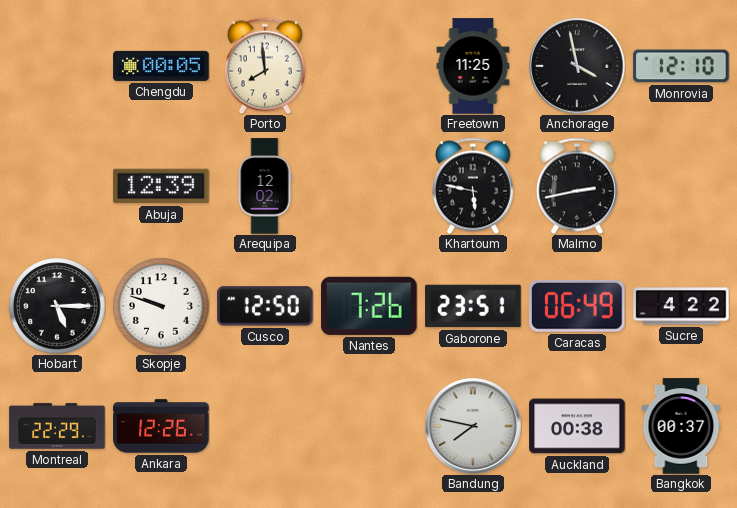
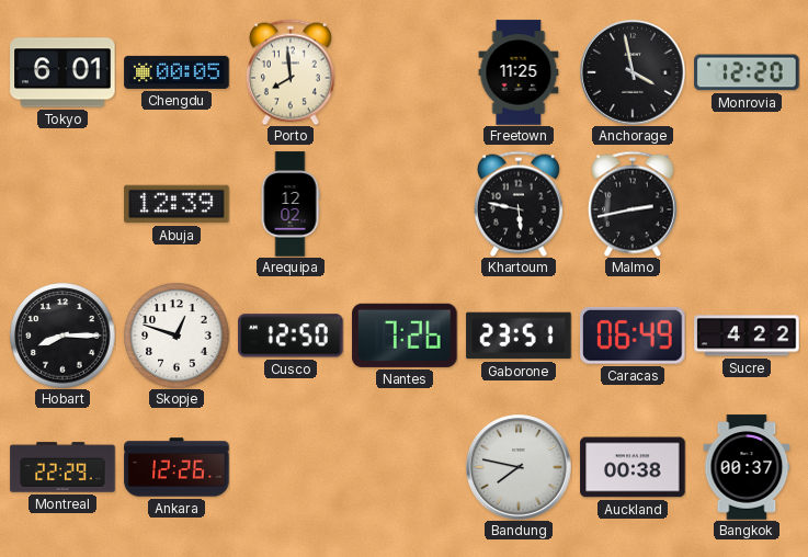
Tokyo: none -> 6:01
Monrovia: 12:10 -> 12:20
Hobart: 5:15 -> 8:15
Skopje: 9:48 -> 12:48
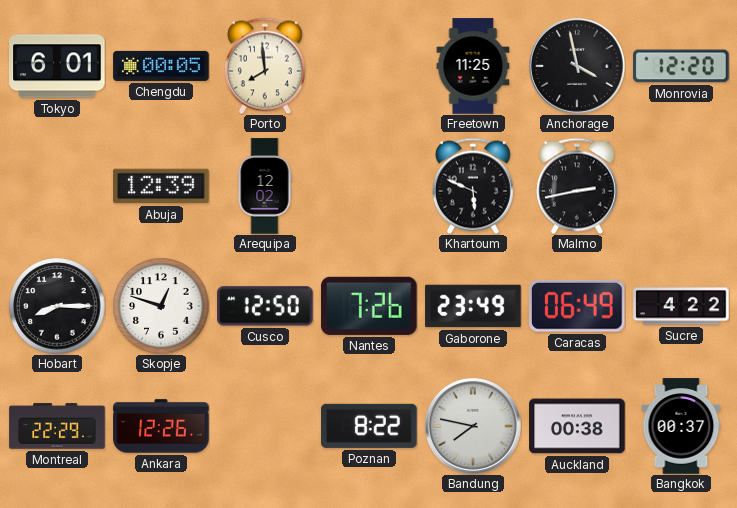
Khartoum: 5:47 -> 5:49
Gaborone: 23:51 -> 23:49
Poznan: none -> 8:22
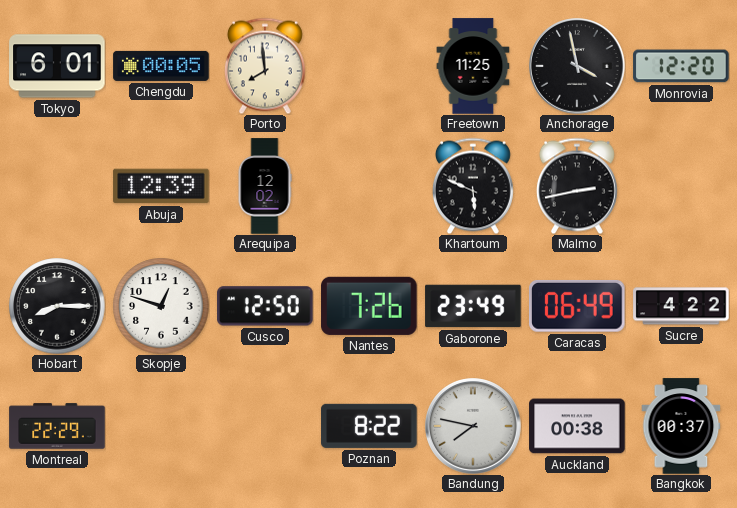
Ankara: 12:26 -> none
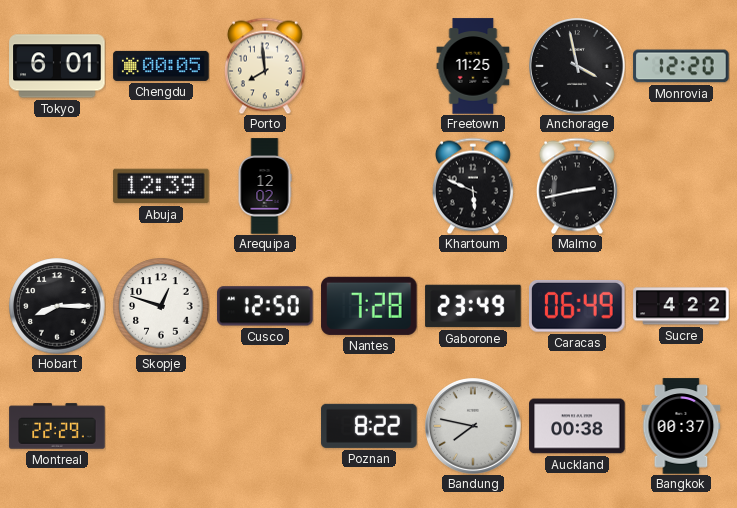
Nantes: 7:26 -> 7:28
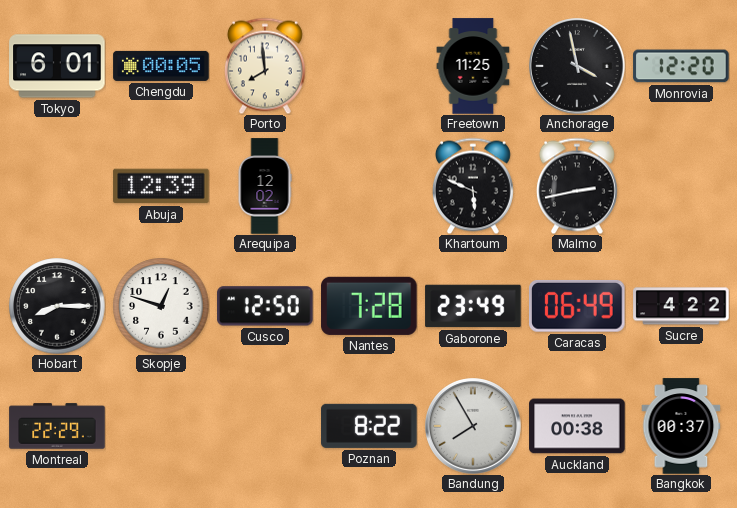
Bandung: 7:47 -> 7:55
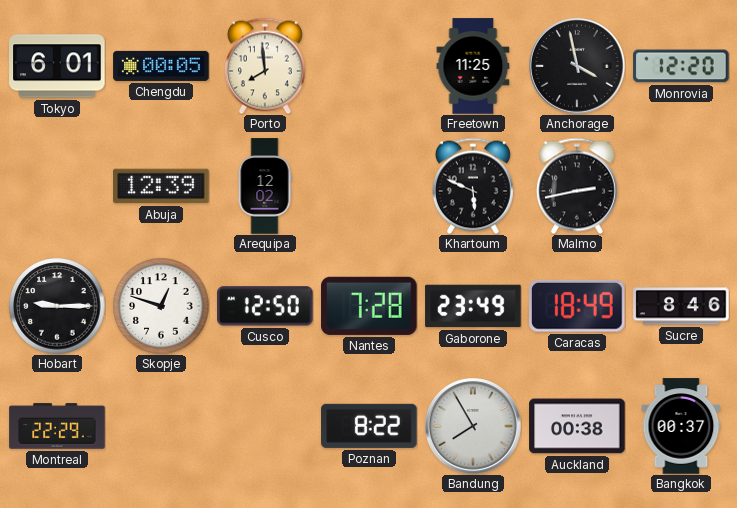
Hobart: 8:15 -> 9:15
Caracas: 06:49 -> 18:49
Sucre: 4:22 -> 8:46
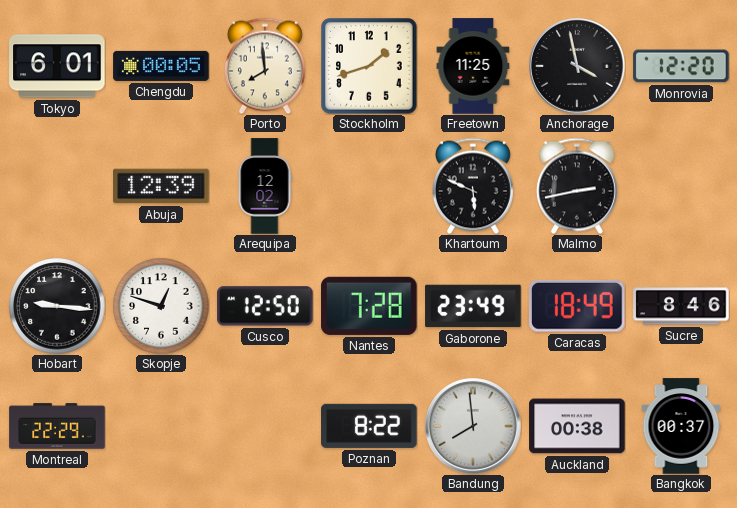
Stockholm: none -> 1:42
Hobart: 9:15 -> 9:16
Bandung: 7:55 -> 7:59
